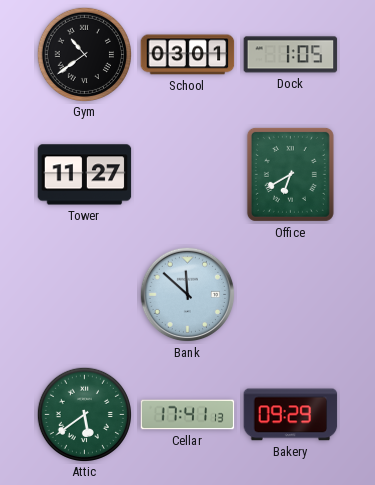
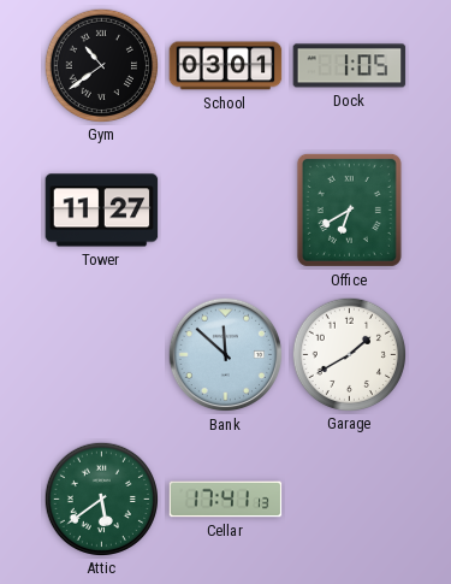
Garage: none -> 1:40
Bakery: 09:29 -> none
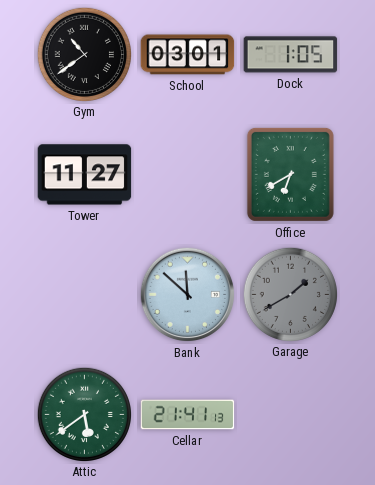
Garage dial: white -> grey
Cellar: 17:41 -> 21:41
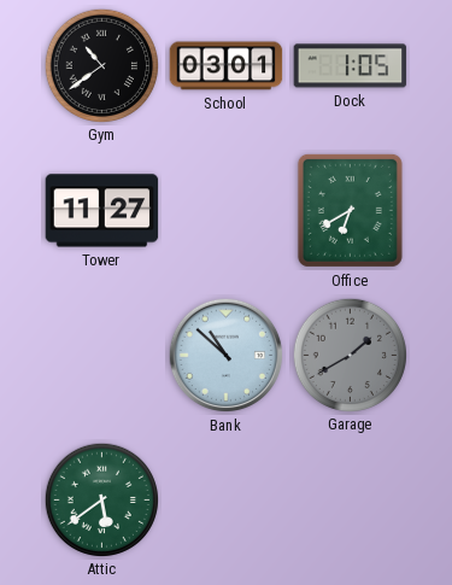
Bank: 11:52 -> 10:52
Cellar: 21:41 -> none
